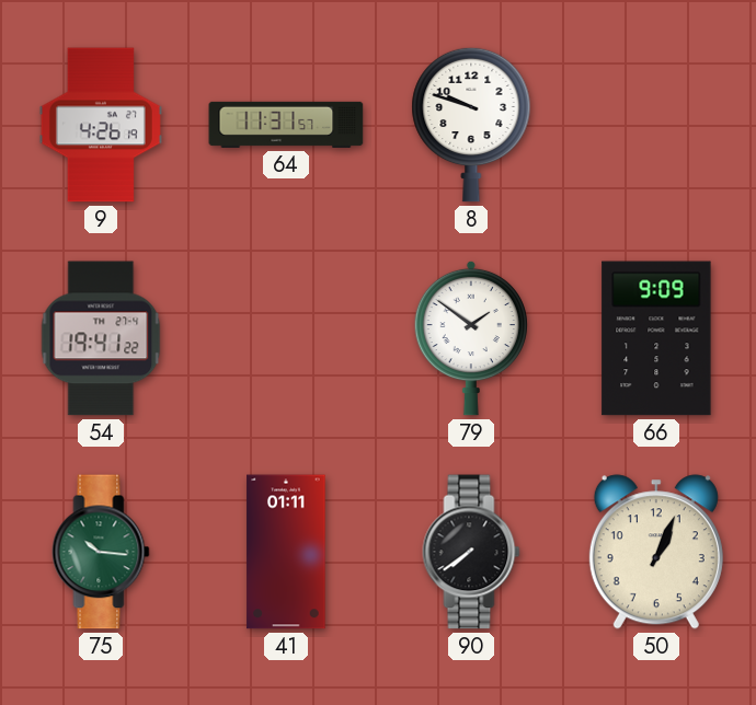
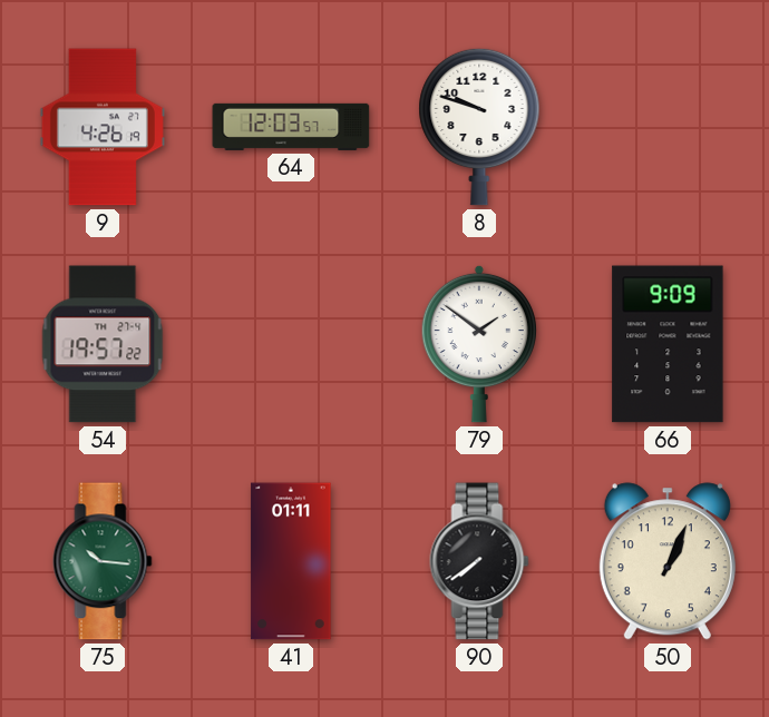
64: 11:31 -> 12:03
54: 19:41 -> 19:57
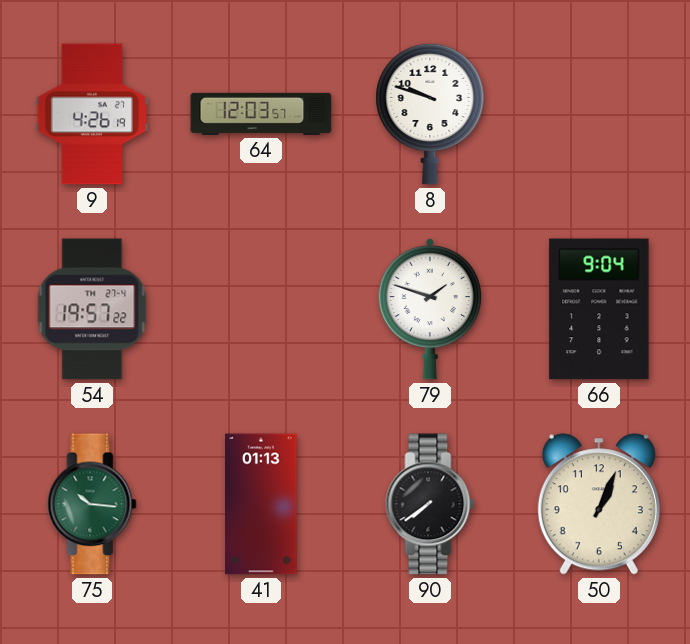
79: 1:51 -> 1:48
66: 9:09 -> 9:04
41: 01:11 -> 01:13
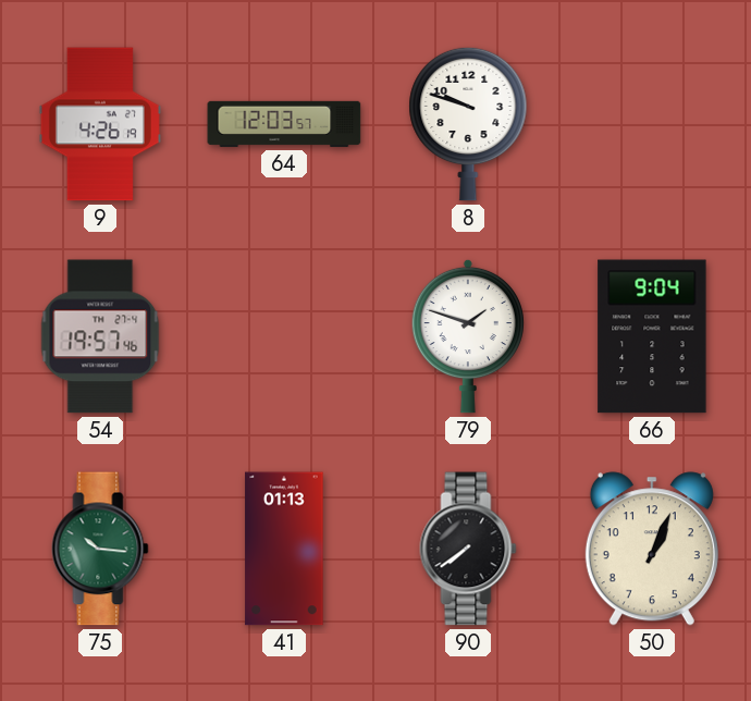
54: 19:57:22 -> 19:57:46
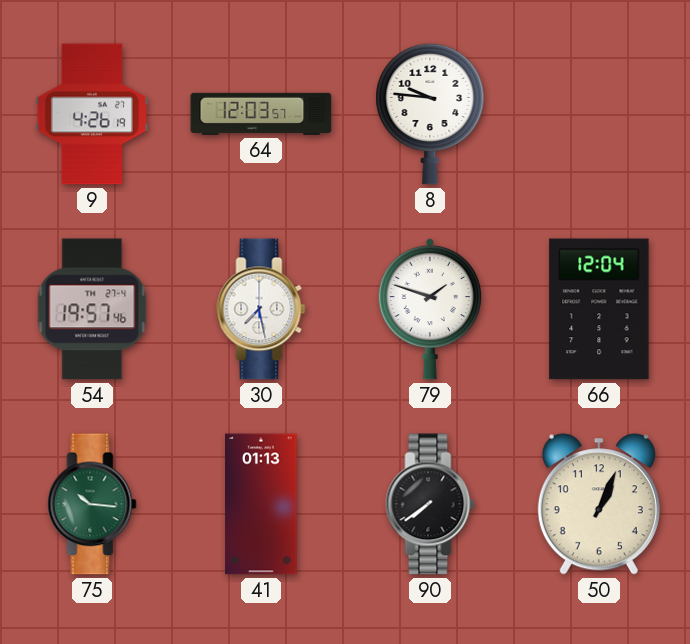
8: 9:48 -> 9:46
30: none -> 7:28
66: 9:04 -> 12:04
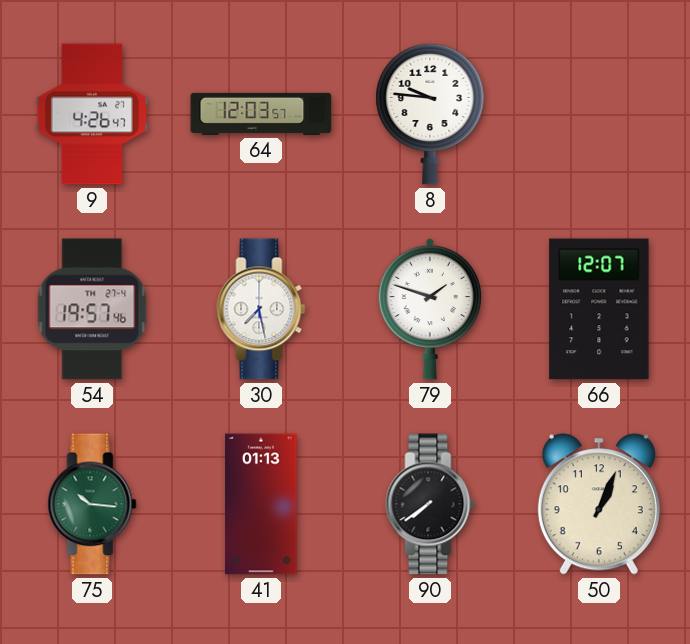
9: 4:26:19 -> 4:26:47
66: 12:04 -> 12:07
